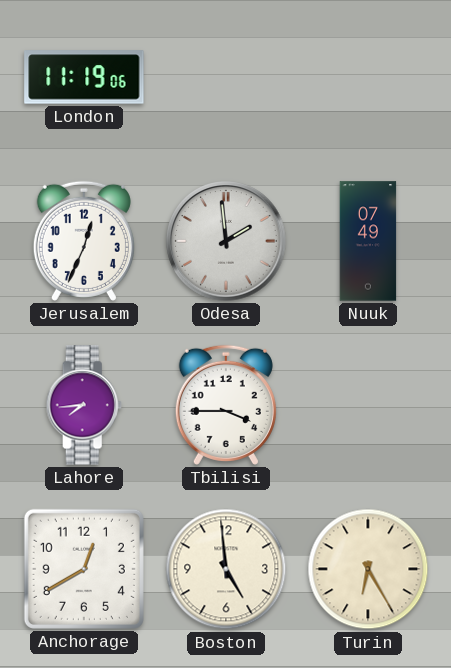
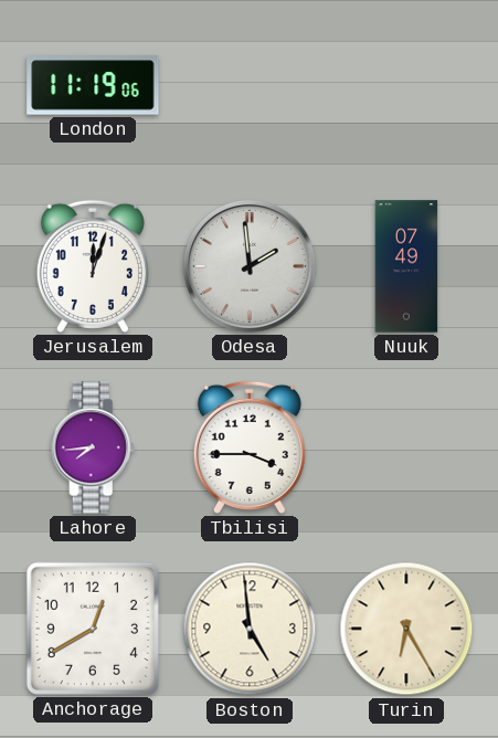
Jerusalem: 12:34 -> 12:03
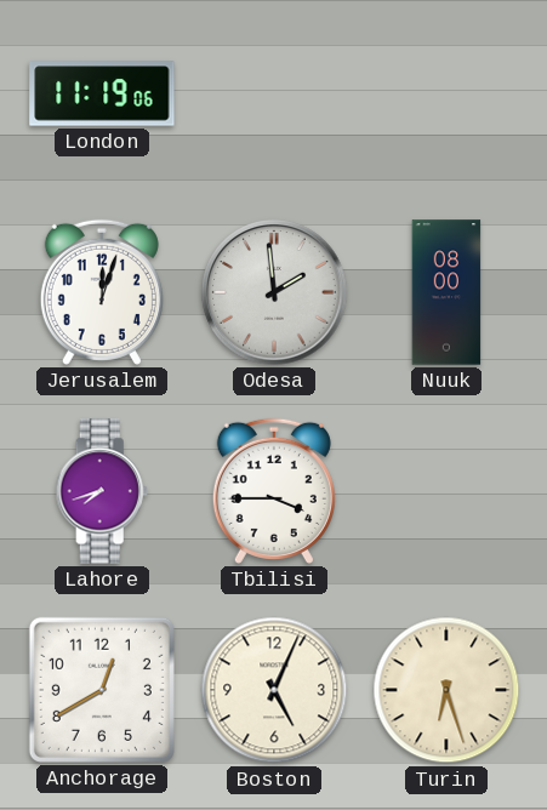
Nuuk: 07:49 -> 08:00
Lahore: 7:44 -> 7:42
Boston: 4:59 -> 5:04
Turin: 6:25 -> 6:27
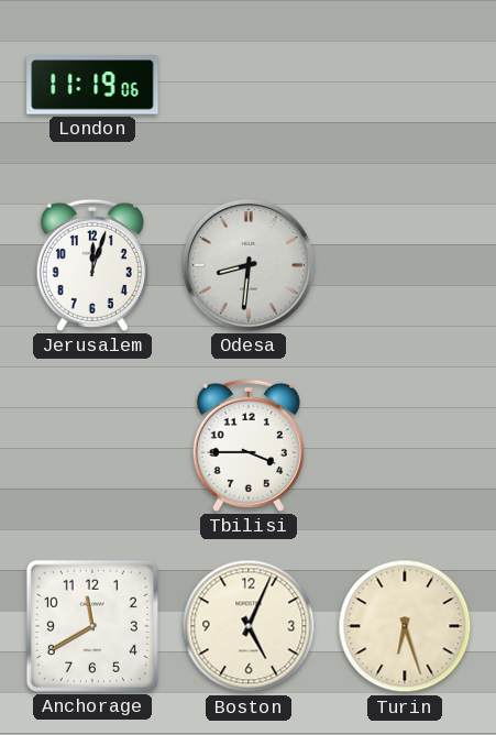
Odesa: 1:59 -> 8:31
Nuuk: 08:00 -> none
Lahore: 7:42 -> none
Anchorage: 12:40 -> 11:40
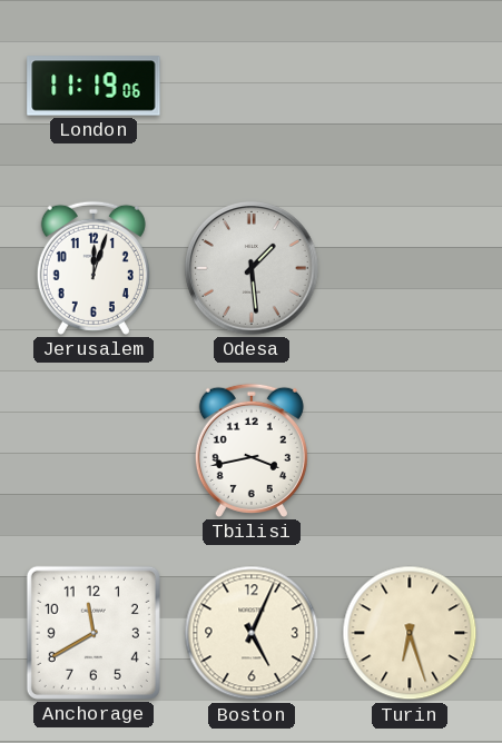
Odesa: 8:31 -> 1:29
Tbilisi: 3:45 -> 3:43
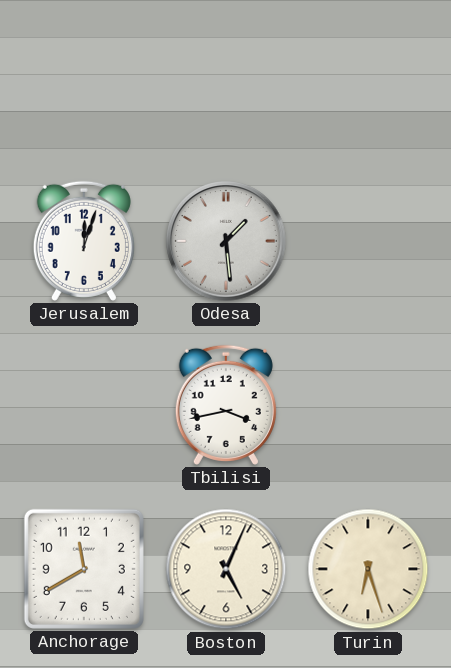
London: 11:19 -> none
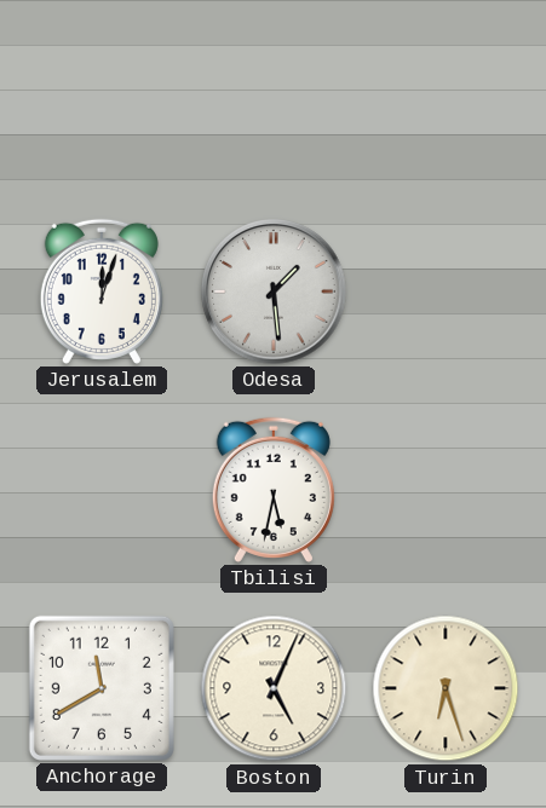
Tbilisi: 3:43 -> 5:32
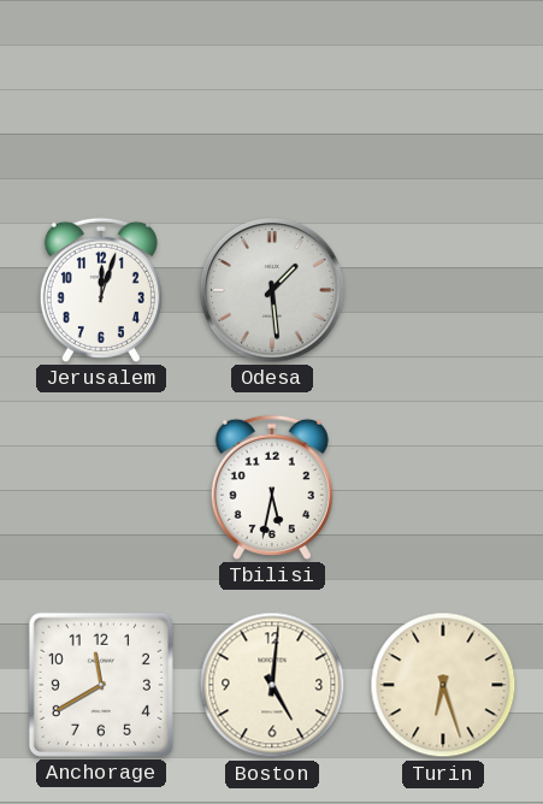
Boston: 5:04 -> 5:01
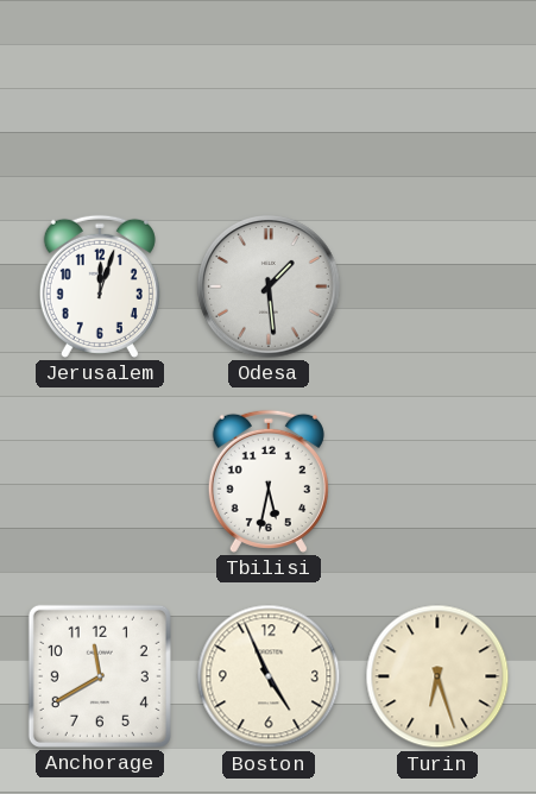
Boston: 5:01 -> 4:56
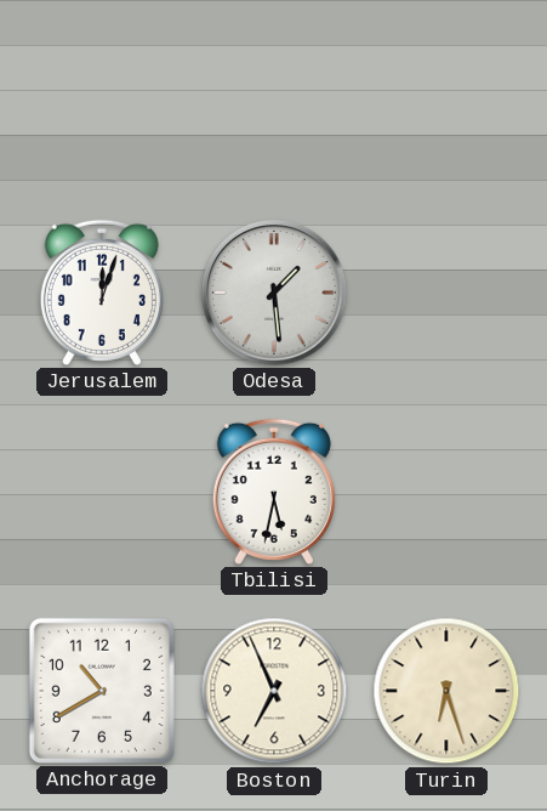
Anchorage: 11:40 -> 10:40
Boston: 4:56 -> 6:56
